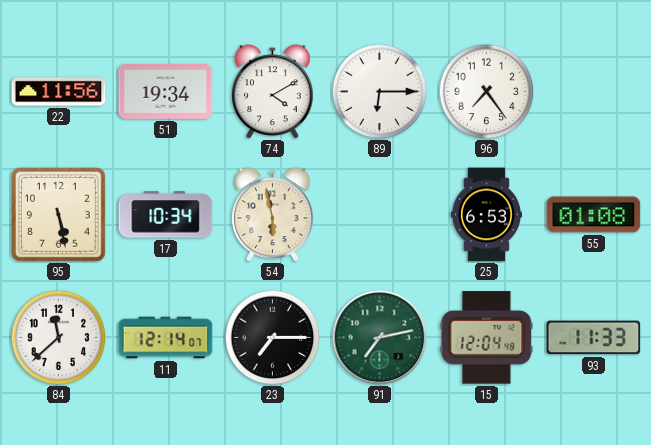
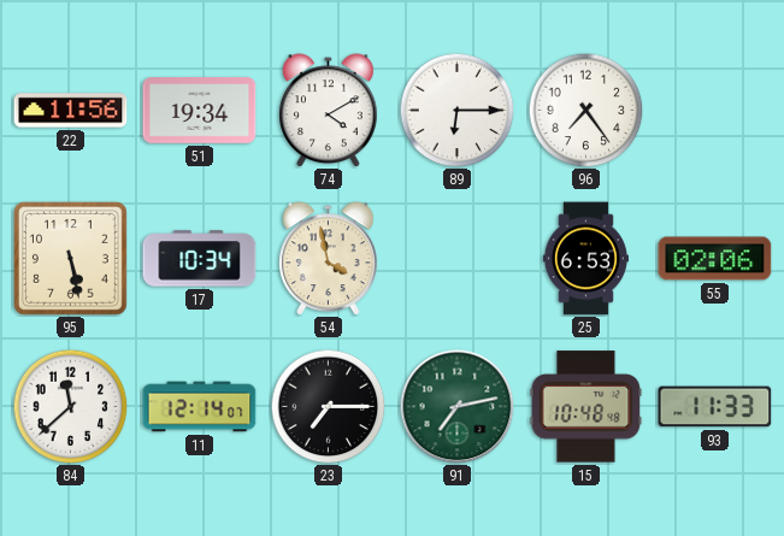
54: 5:58 -> 3:58
55: 01:08 -> 02:06
15: 12:04 -> 10:48
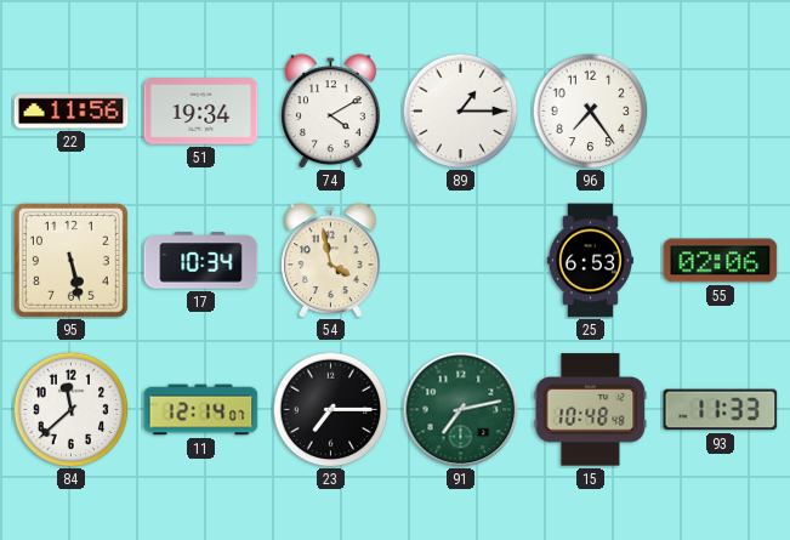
89: 6:15 -> 1:15
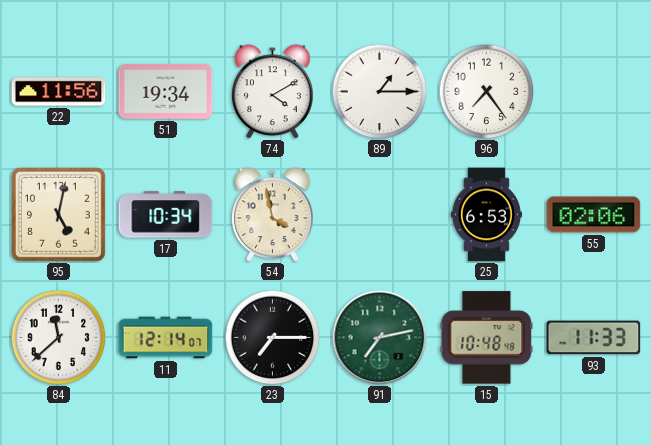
95: 5:28 -> 5:02
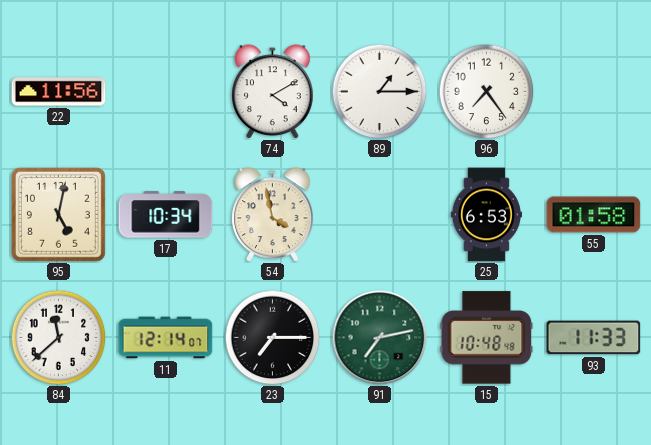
51: 19:34 -> none
55: 02:06 -> 01:58
